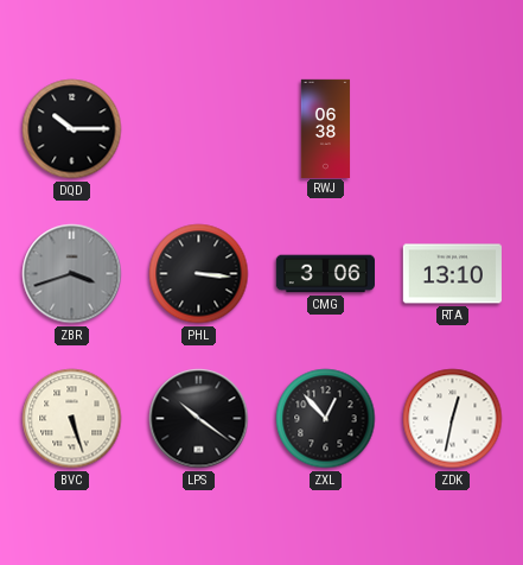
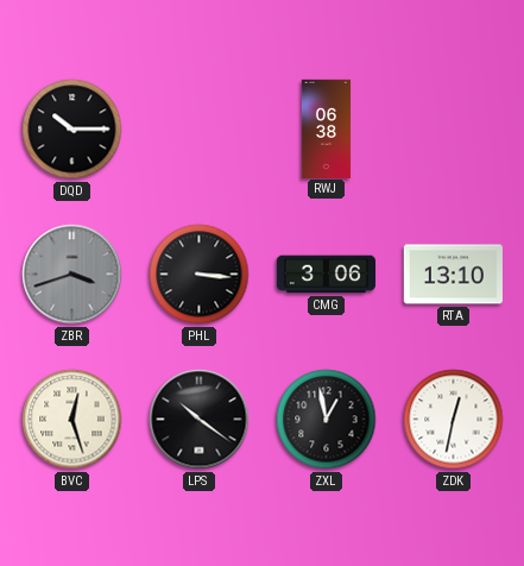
BVC: 5:27 -> 12:27
ZXL: 12:53 -> 12:58
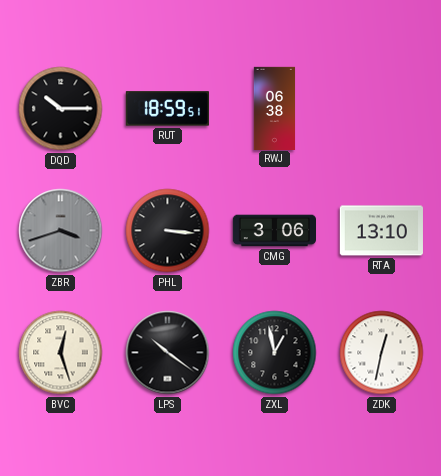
RUT: none -> 18:59
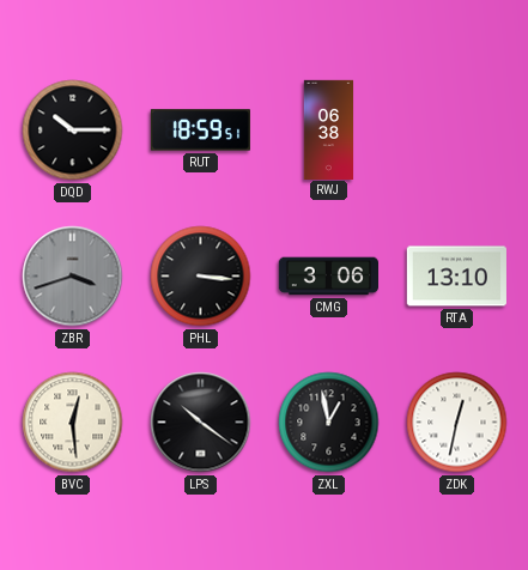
BVC: 12:27 -> 12:29
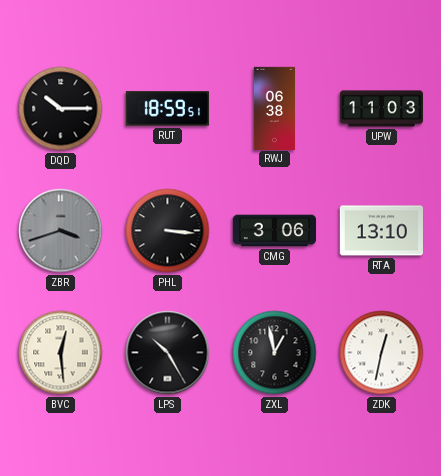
UPW: none -> 11:03
LPS: 10:21 -> 10:25
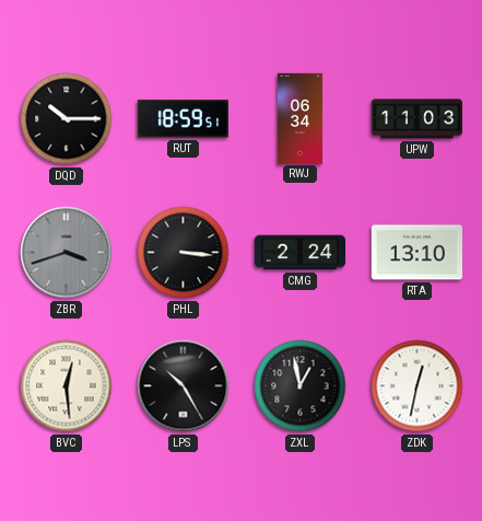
RWJ: 06:38 -> 06:34
CMG: 3:06 -> 2:24
